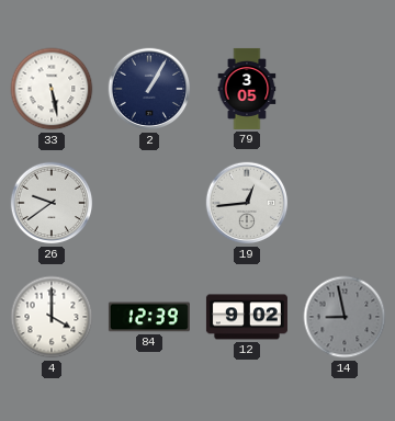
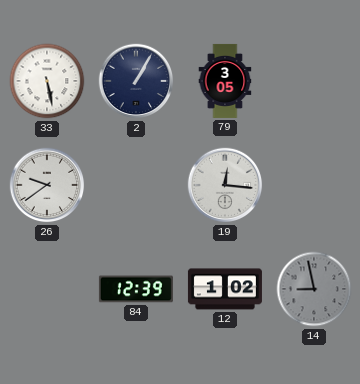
19: 12:44 -> 12:16
4: 4:00 -> none
12: 9:02 -> 1:02
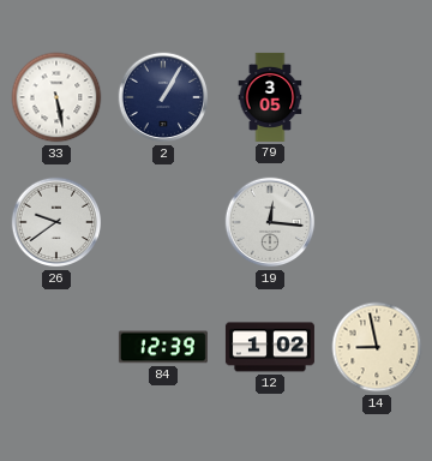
14 dial: grey -> cream
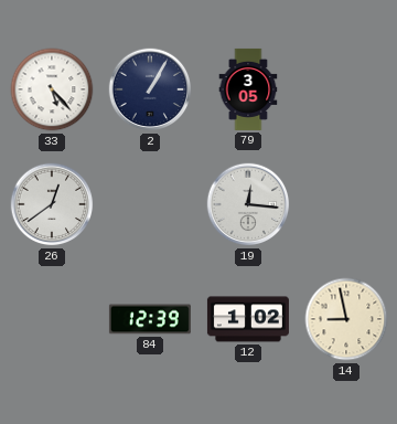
33: 5:28 -> 5:23
26: 9:39 -> 12:39
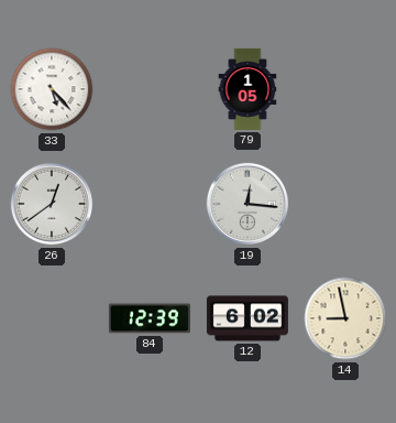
2: 1:05 -> none
79: 3:05 -> 1:05
12: 1:02 -> 6:02
